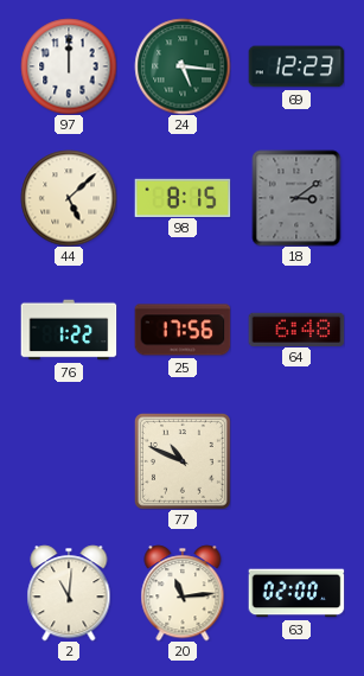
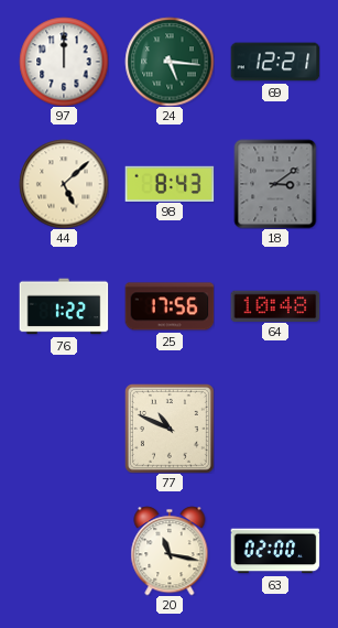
69: 12:23 -> 12:21
98: 8:15 -> 8:43
64: 6:48 -> 10:48
2: 11:01 -> none
20: 11:14 -> 11:17
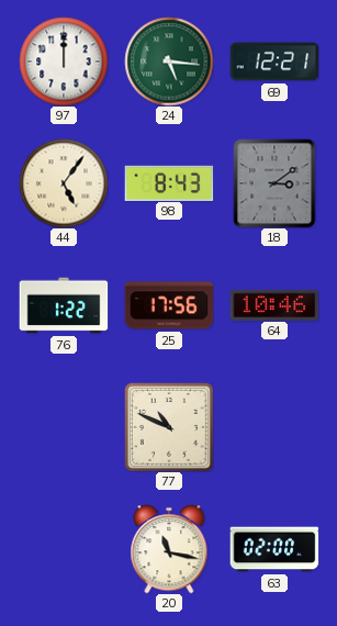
44: 5:08 -> 5:06
64: 10:48 -> 10:46
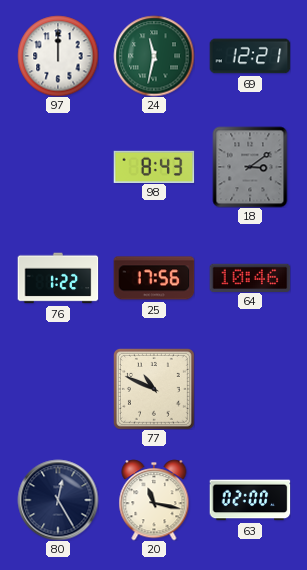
24: 5:16 -> 11:32
44: 5:06 -> none
80: none -> 12:25
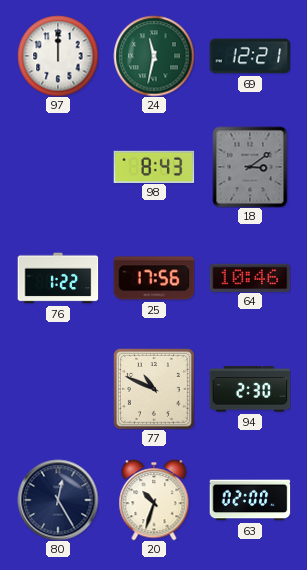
94: none -> 2:30
20: 11:17 -> 10:33
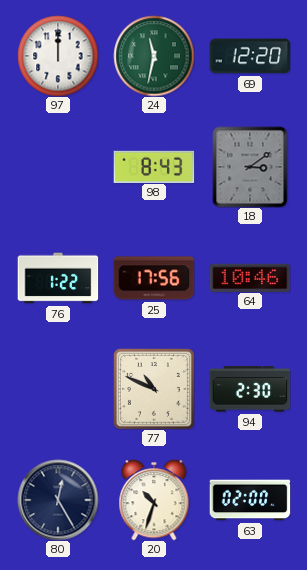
69: 12:21 -> 12:20
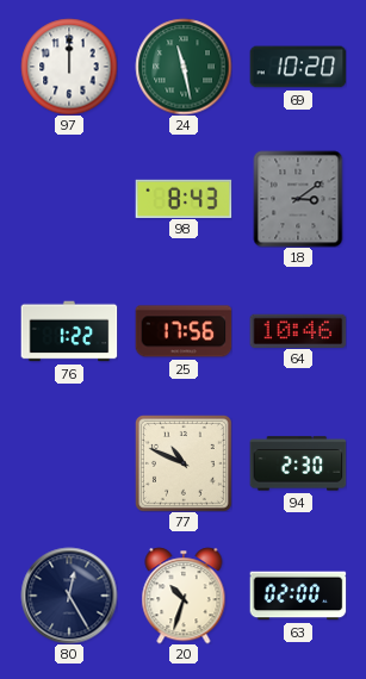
24: 11:32 -> 11:28
69: 12:20 -> 10:20
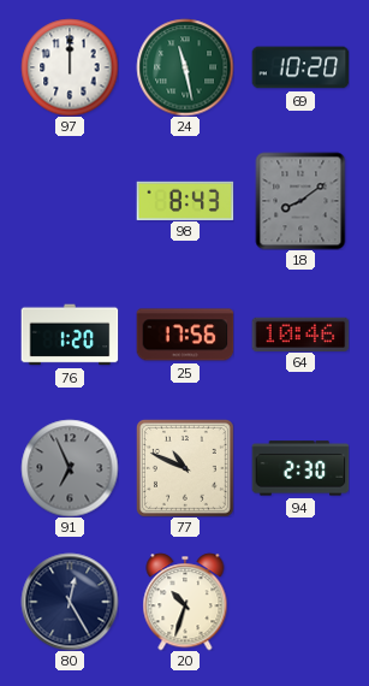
18: 3:09 -> 8:09
76: 1:22 -> 1:20
91: none -> 6:56
63: 02:00 -> none
